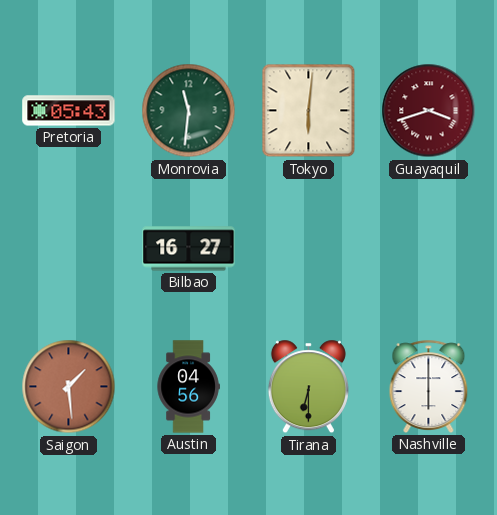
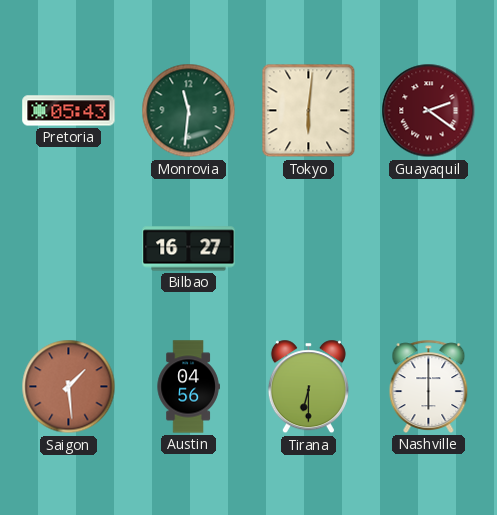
Guayaquil: 3:42 -> 2:21
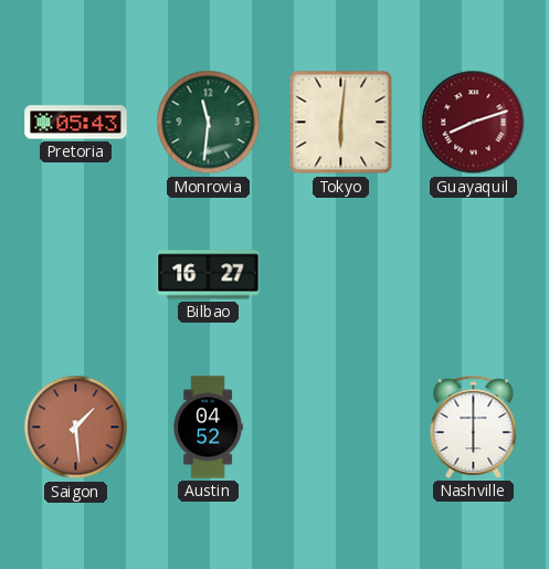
Guayaquil: 2:21 -> 8:12
Austin: 04:56 -> 04:52
Tirana: 6:30 -> none
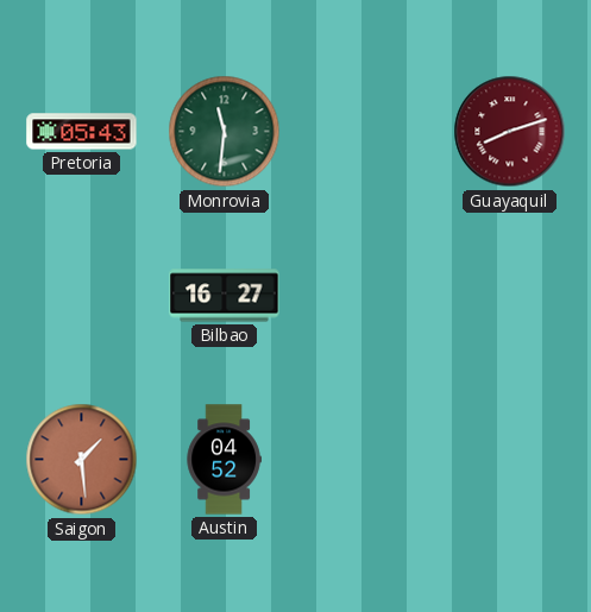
Tokyo: 6:01 -> none
Nashville: 6:00 -> none
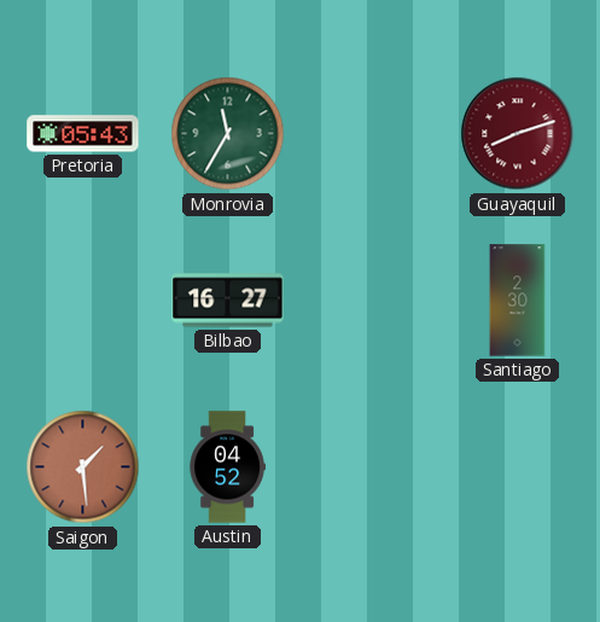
Monrovia: 11:31 -> 11:35
Santiago: none -> 2:30
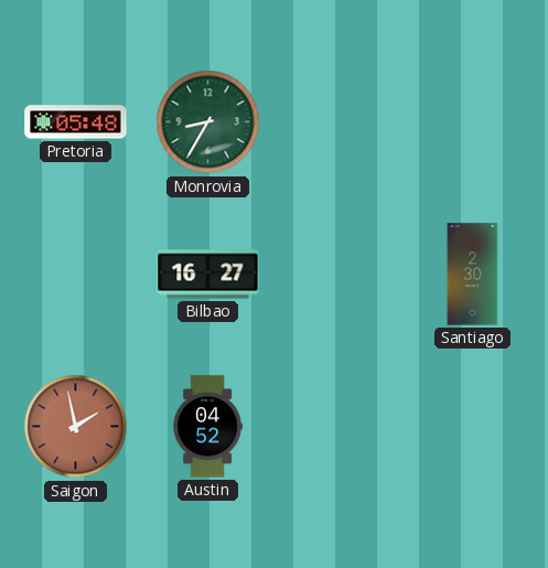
Pretoria: 05:43 -> 05:48
Monrovia: 11:35 -> 8:35
Guayaquil: 8:12 -> none
Saigon: 1:29 -> 1:58
